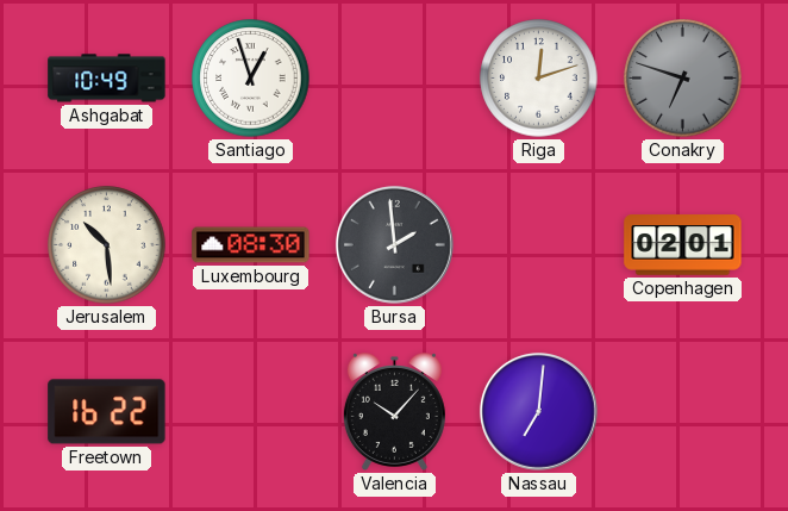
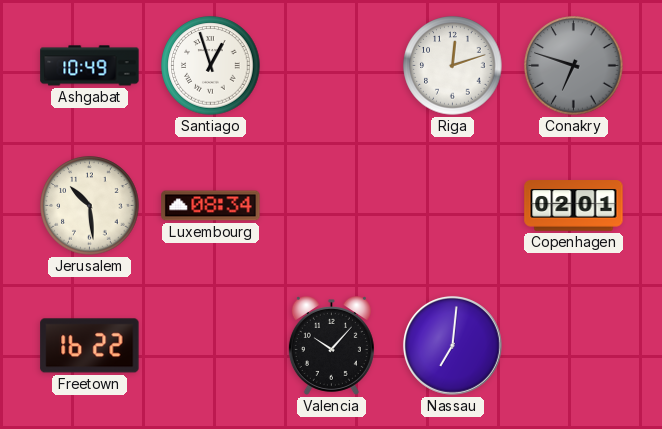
Luxembourg: 08:30 -> 08:34
Bursa: 1:59 -> none
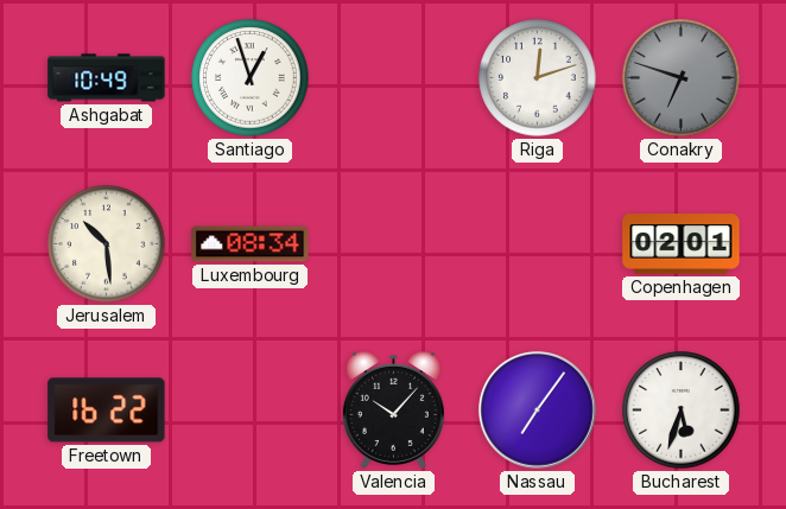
Nassau: 7:01 -> 7:06
Bucharest: none -> 5:33
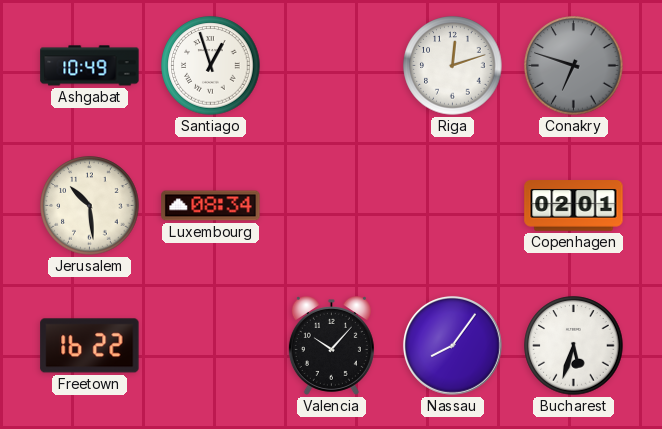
Nassau: 7:06 -> 8:06
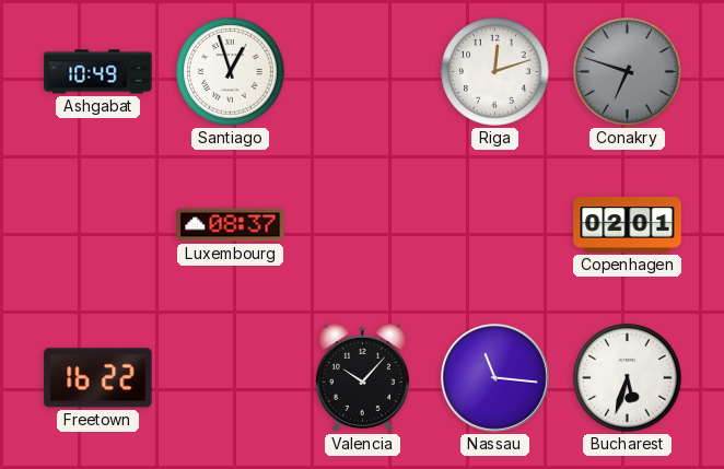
Jerusalem: 10:29 -> none
Luxembourg: 08:34 -> 08:37
Nassau: 8:06 -> 11:16
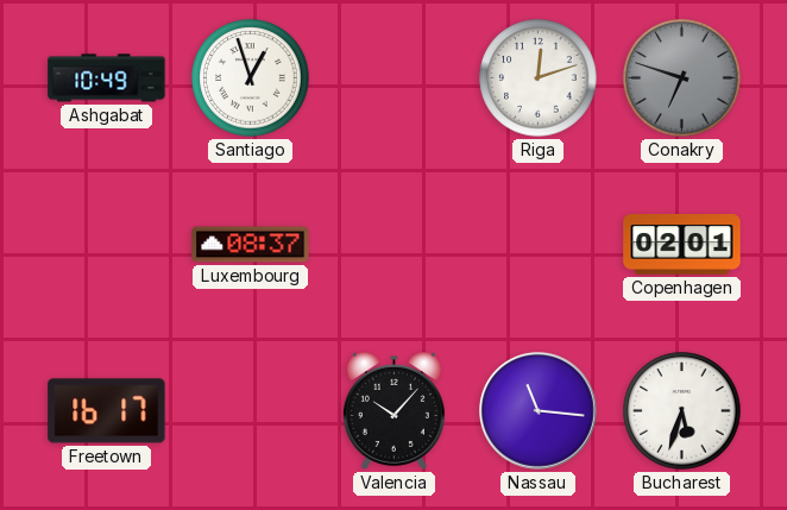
Freetown: 16:22 -> 16:17
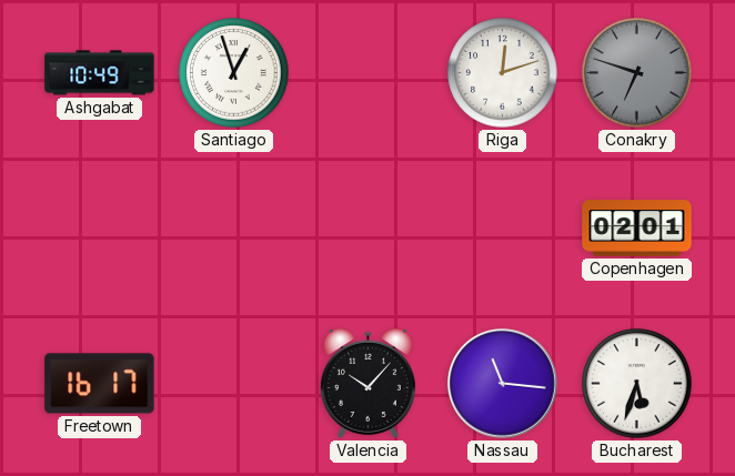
Luxembourg: 08:37 -> none
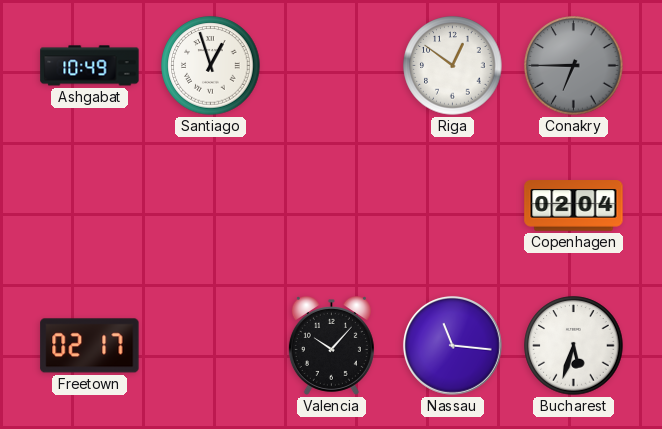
Riga: 12:12 -> 12:51
Conakry: 6:48 -> 6:45
Copenhagen: 02:01 -> 02:04
Freetown: 16:17 -> 02:17
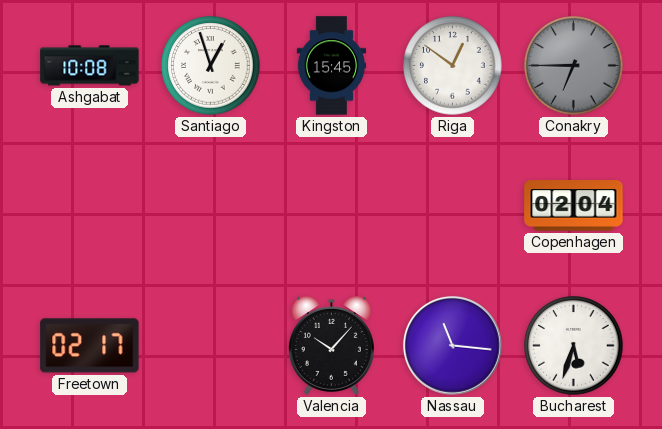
Ashgabat: 10:49 -> 10:08
Kingston: none -> 15:45
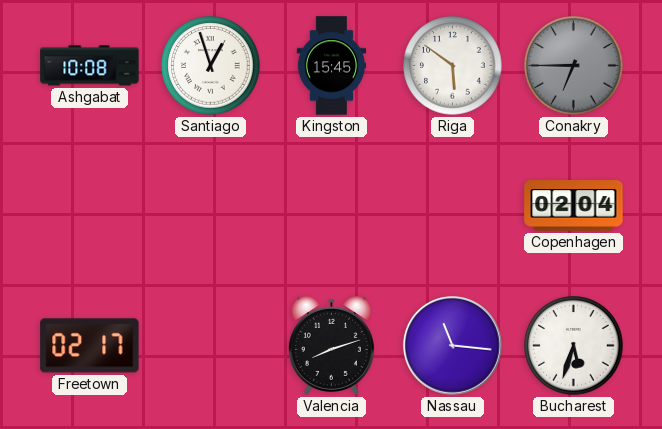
Riga: 12:51 -> 5:51
Valencia: 10:07 -> 8:12
